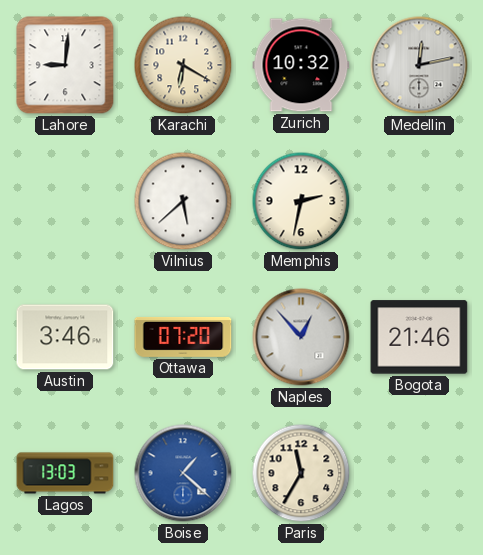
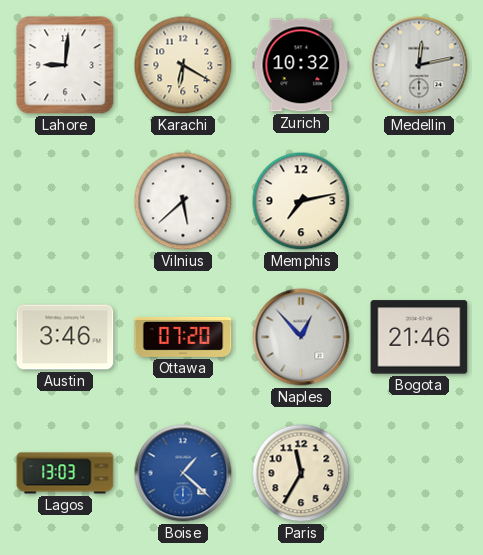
Memphis: 2:32 -> 7:13
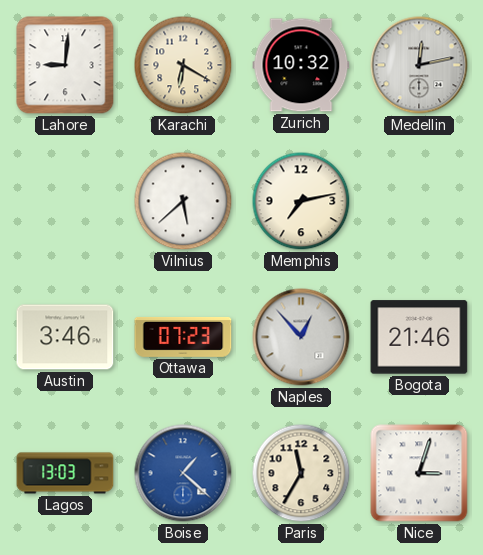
Ottawa: 07:20 -> 07:23
Nice: none -> 3:03
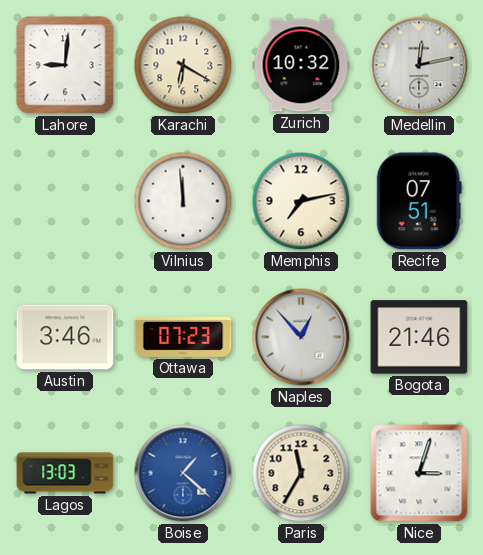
Vilnius: 5:38 -> 11:59
Recife: none -> 07:51
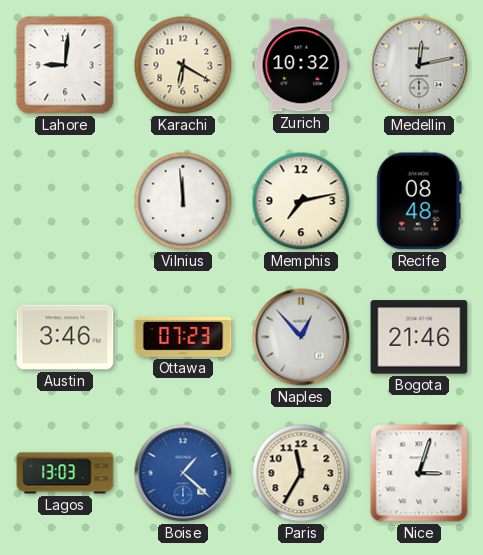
Recife: 07:51 -> 08:48
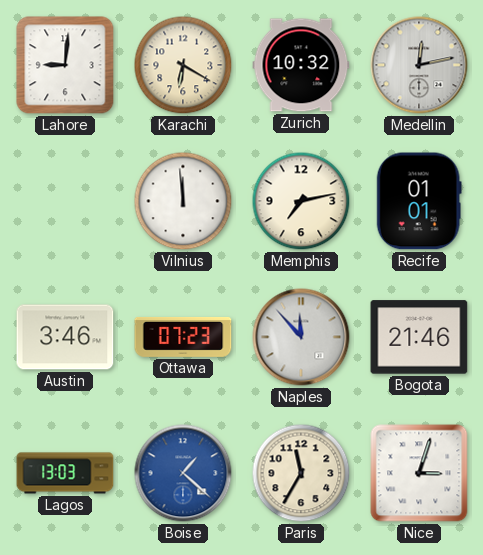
Recife: 08:48 -> 01:01
Naples: 12:53 -> 11:53
